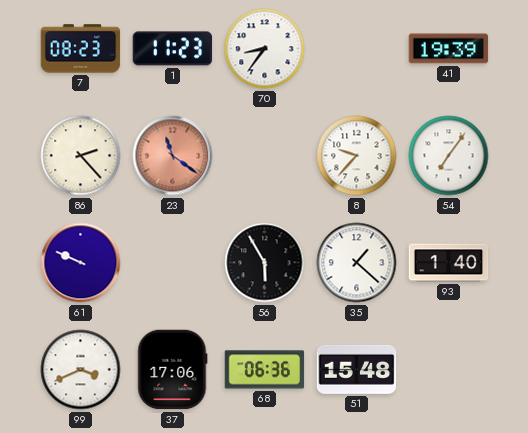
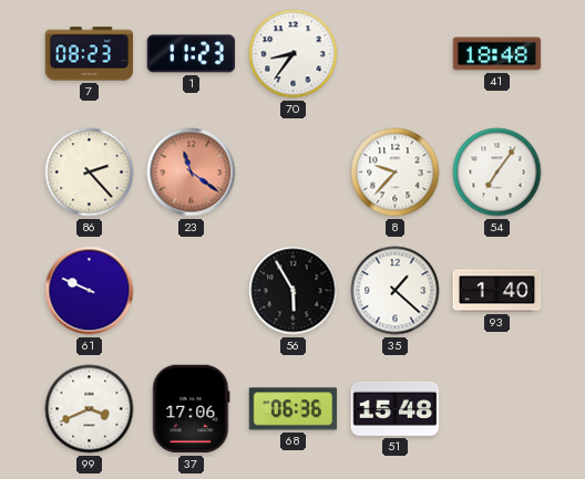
41: 19:39 -> 18:48
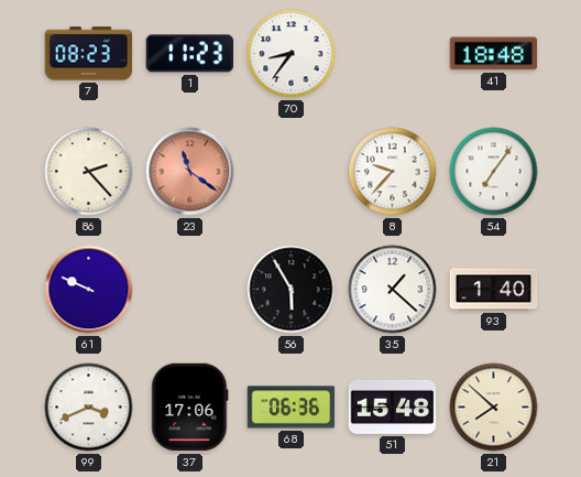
21: none -> 7:52
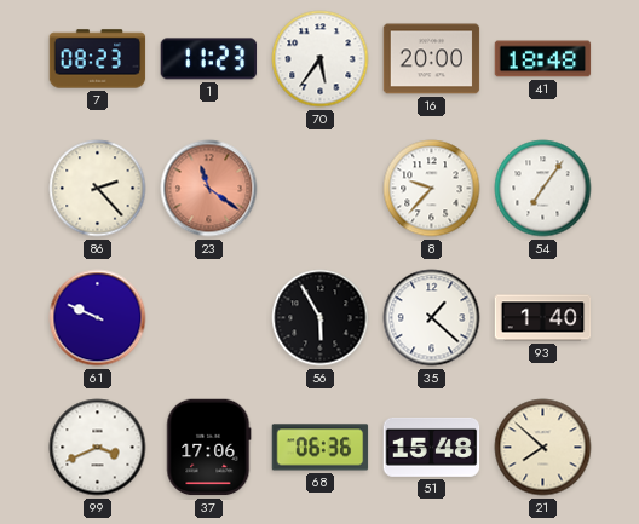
70: 8:36 -> 5:36
16: none -> 20:00
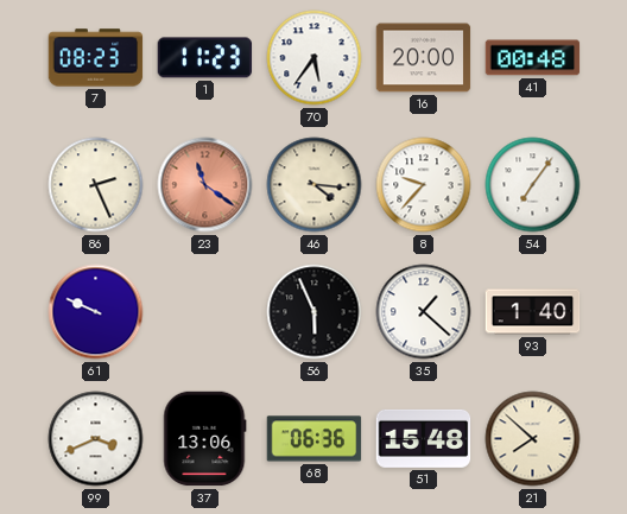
41: 18:48 -> 00:48
86: 2:23 -> 2:26
46: none -> 4:16
56: 5:55 -> 5:56
37: 17:06 -> 13:06
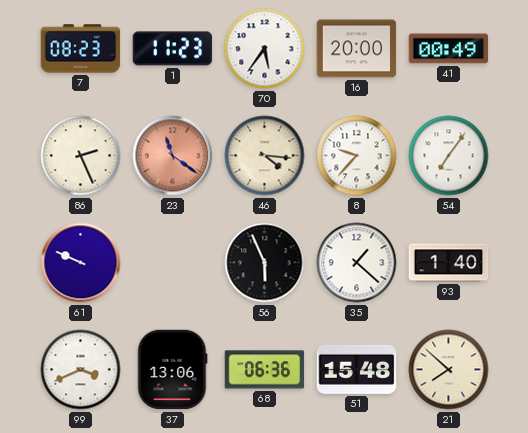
41: 00:48 -> 00:49
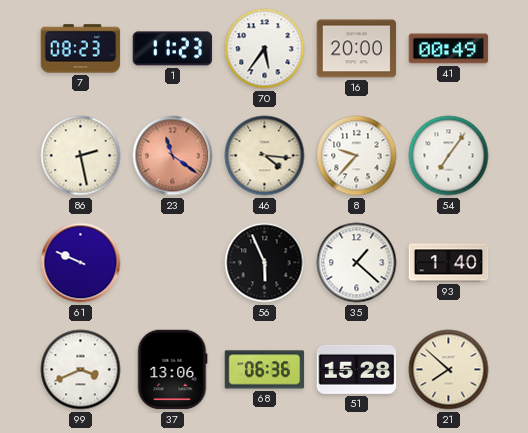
86: 2:26 -> 2:28
51: 15:48 -> 15:28
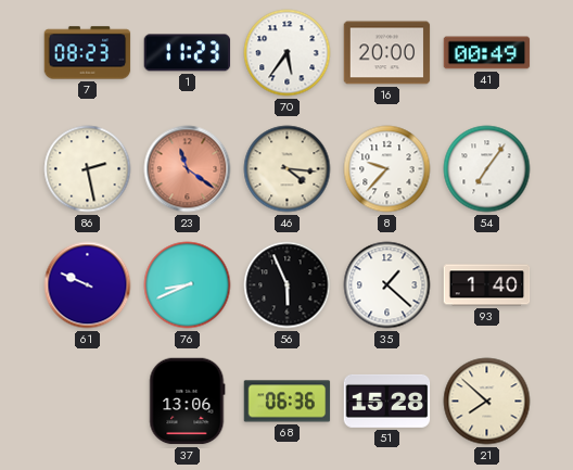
76: none -> 8:41
99: 3:41 -> none
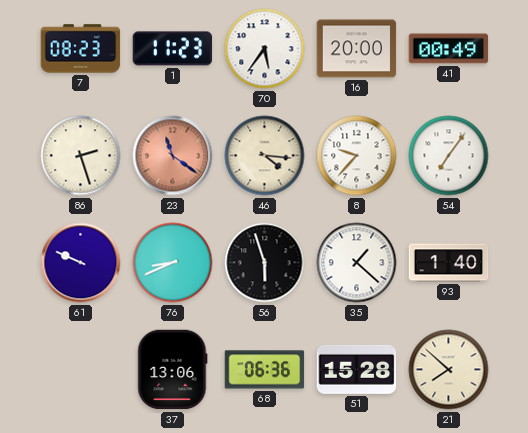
86: 2:28 -> 2:27
56: 5:56 -> 5:57
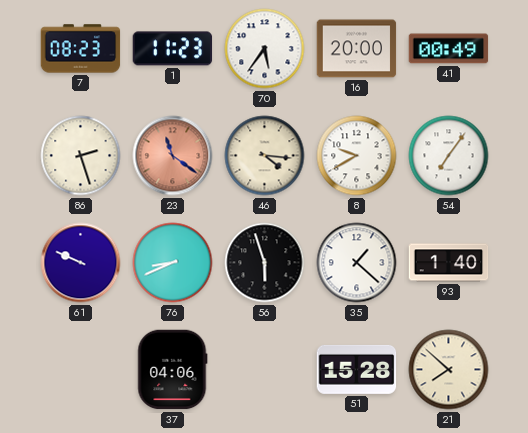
8: 9:37 -> 9:40
37: 13:06 -> 04:06
68: 06:36 -> none
